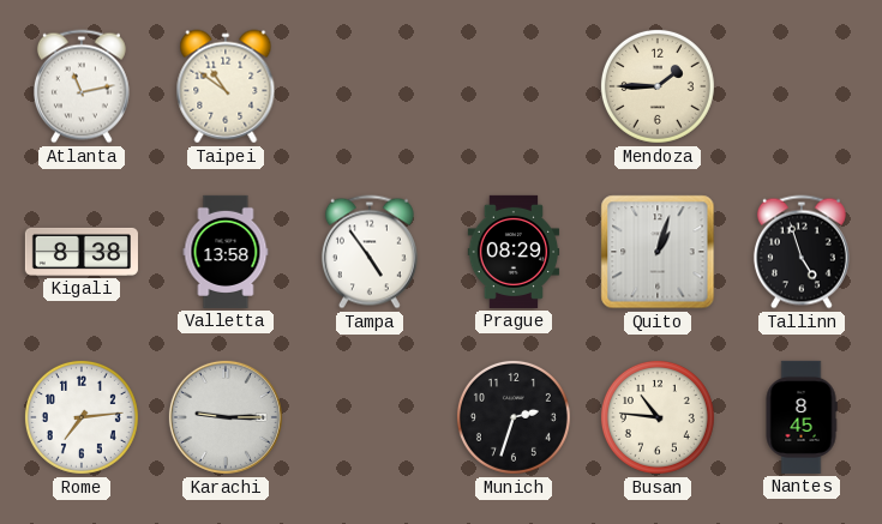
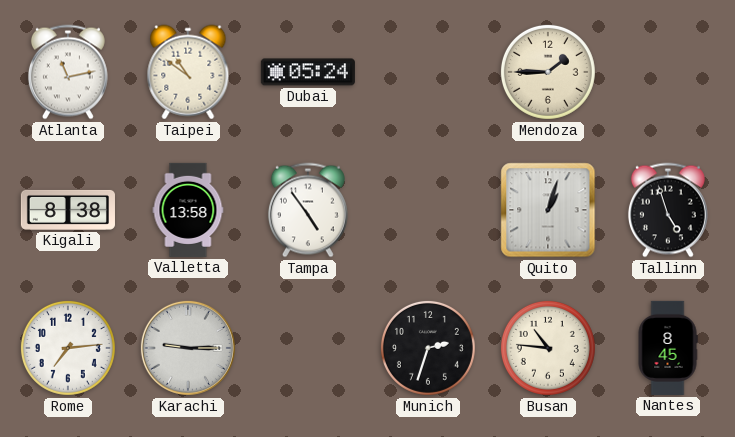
Dubai: none -> 05:24
Prague: 08:29 -> none
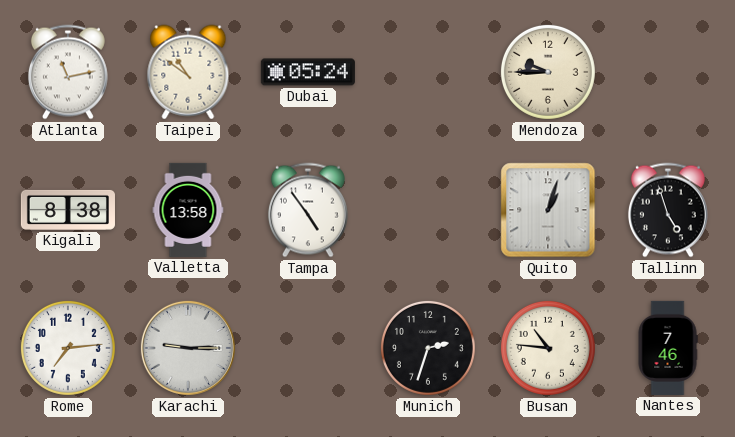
Mendoza: 1:45 -> 9:45
Nantes: 8:45 -> 7:46
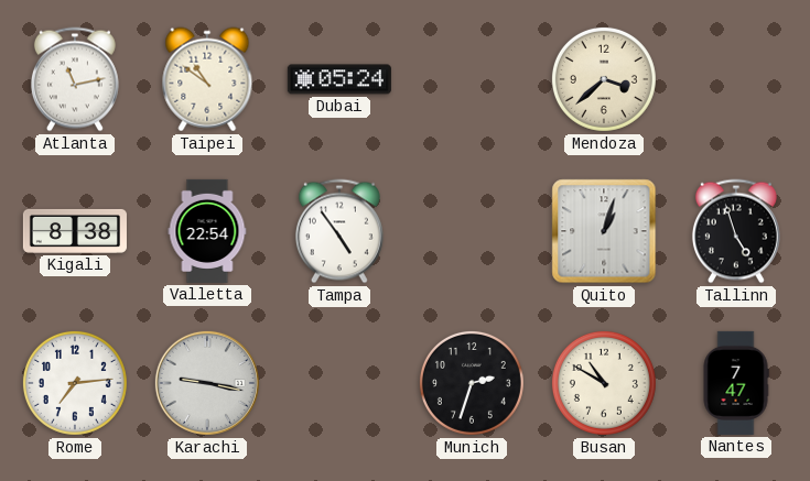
Mendoza: 9:45 -> 3:38
Valletta: 13:58 -> 22:54
Karachi: 9:15 -> 9:17
Busan: 10:46 -> 10:50
Nantes: 7:46 -> 7:47
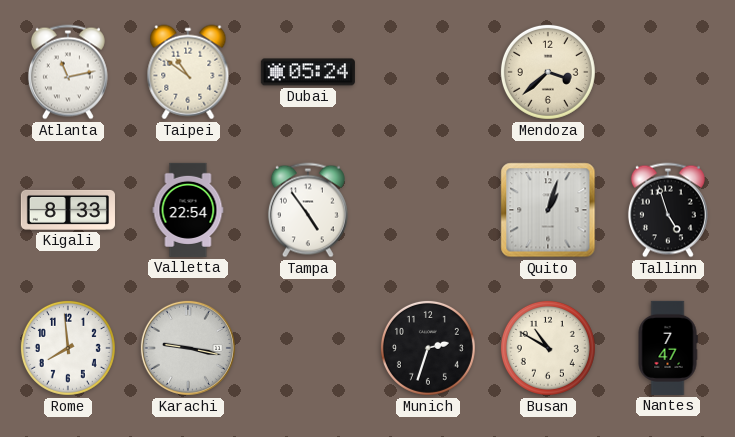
Kigali: 8:38 -> 8:33
Rome: 7:14 -> 7:59
